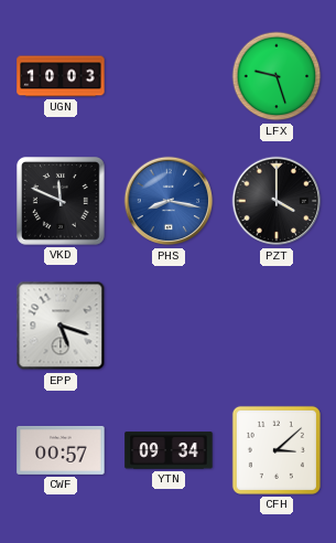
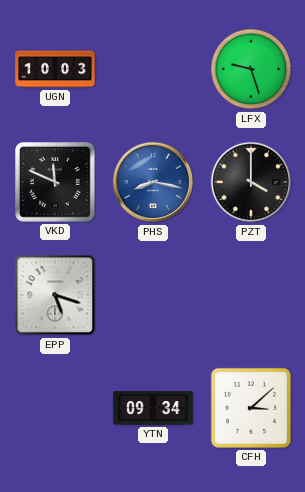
CWF: 00:57 -> none
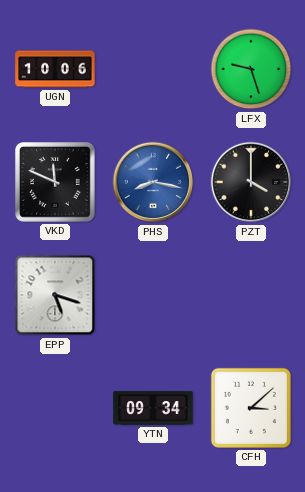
UGN: 10:03 -> 10:06
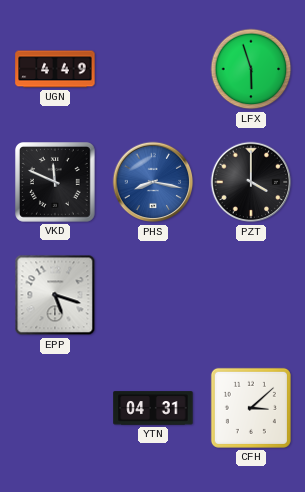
UGN: 10:06 -> 4:49
LFX: 9:27 -> 5:57
YTN: 09:34 -> 04:31
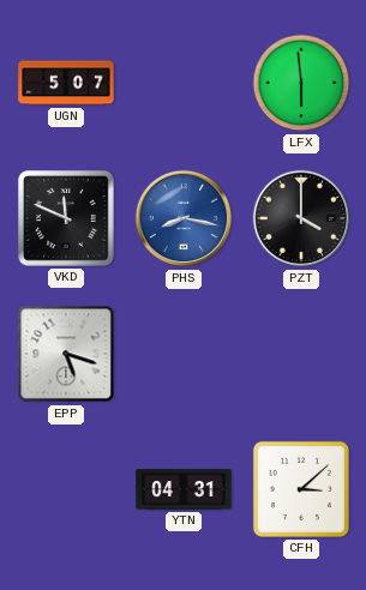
UGN: 4:49 -> 5:07
LFX: 5:57 -> 5:59
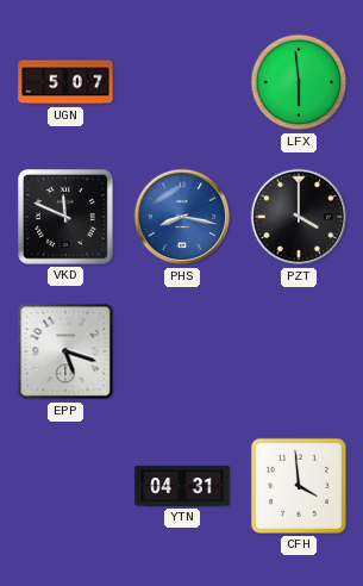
CFH: 3:08 -> 3:59
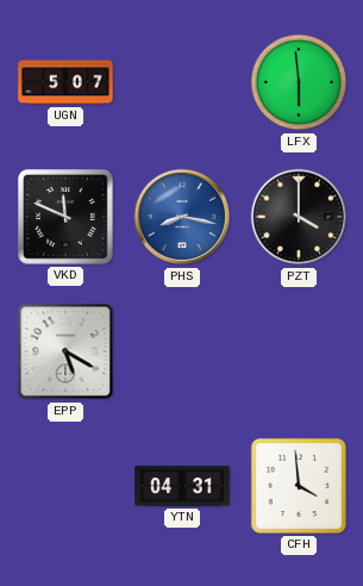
EPP: 5:18 -> 5:20
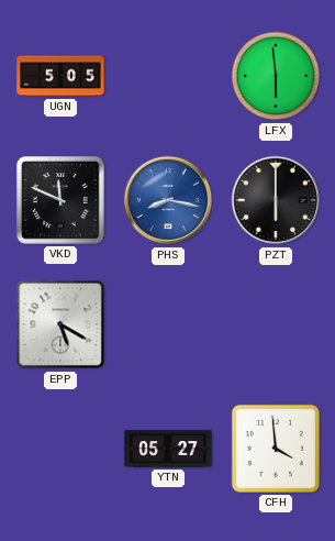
UGN: 5:07 -> 5:05
PZT: 4:00 -> 6:00
YTN: 04:31 -> 05:27
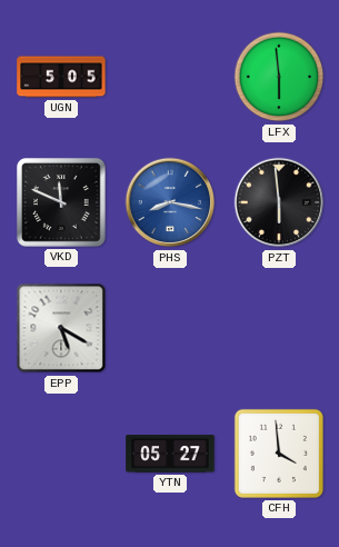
PZT: 6:00 -> 5:59
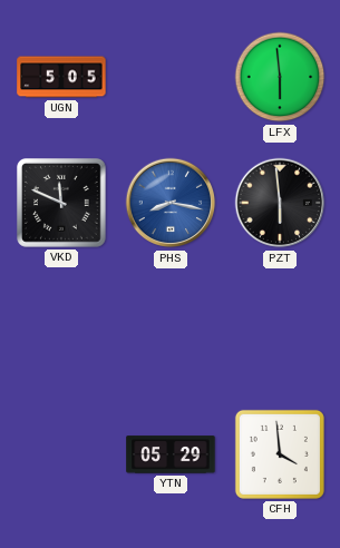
EPP: 5:20 -> none
YTN: 05:27 -> 05:29
